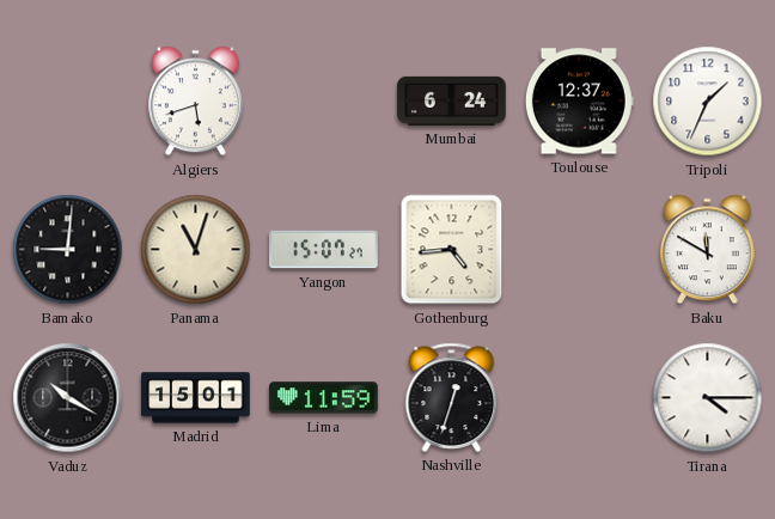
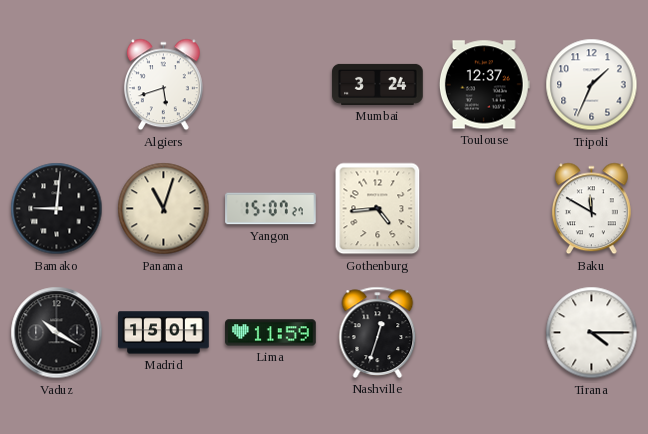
Mumbai: 6:24 -> 3:24
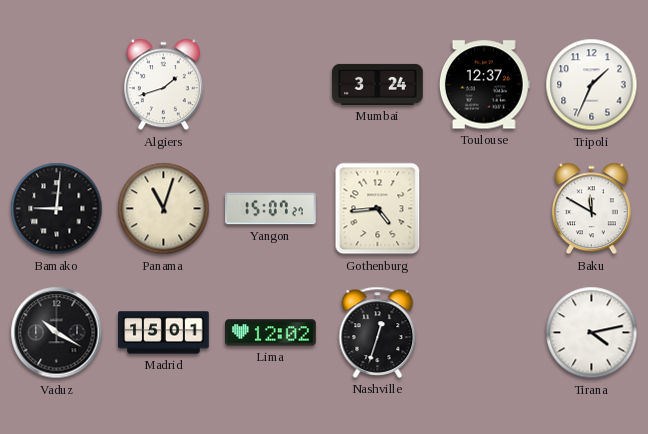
Algiers: 5:42 -> 1:42
Lima: 11:59 -> 12:02
Tirana: 4:15 -> 4:13
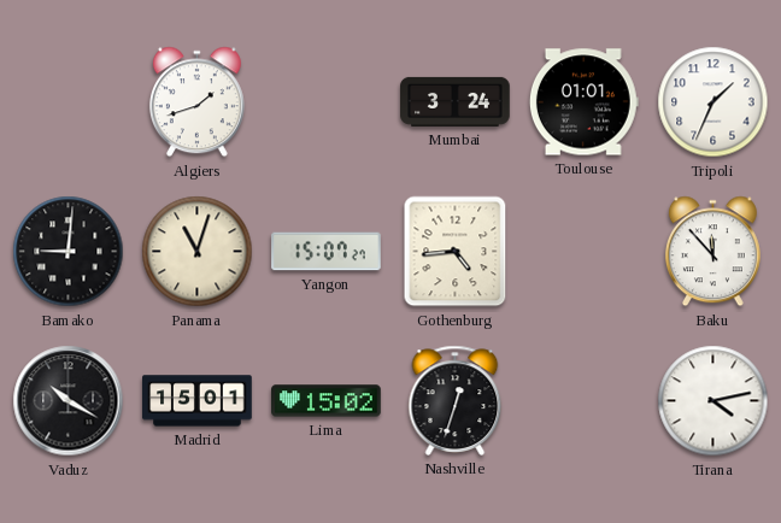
Toulouse: 12:37 -> 01:01
Baku: 11:50 -> 11:53
Lima: 12:02 -> 15:02
